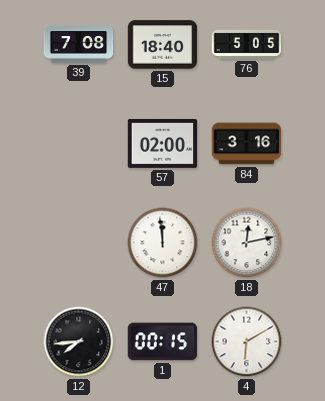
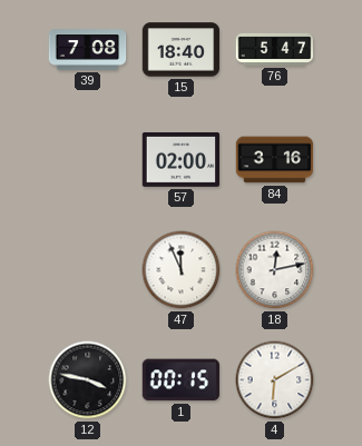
76: 5:05 -> 5:47
47: 11:59 -> 11:56
12: 7:44 -> 3:47
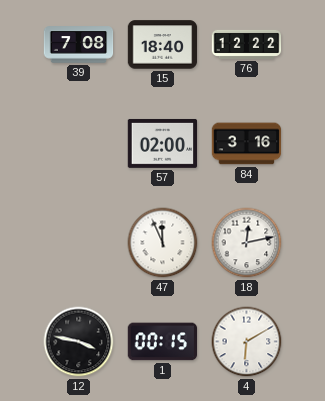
76: 5:47 -> 12:22
